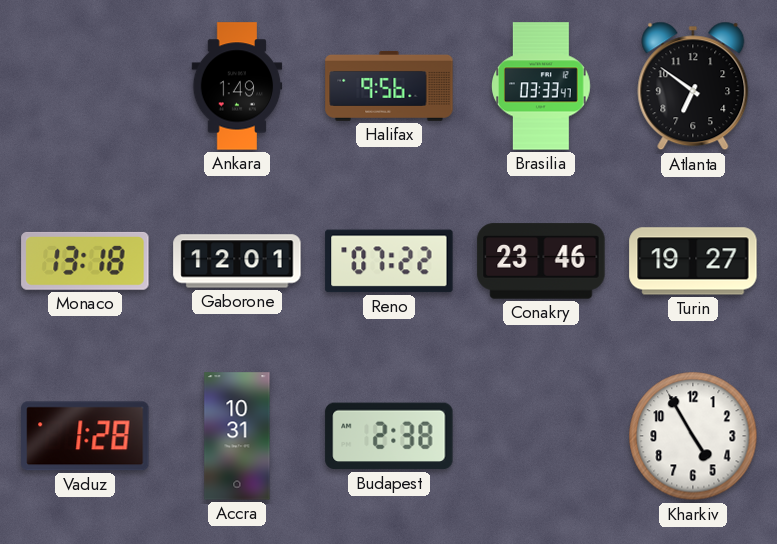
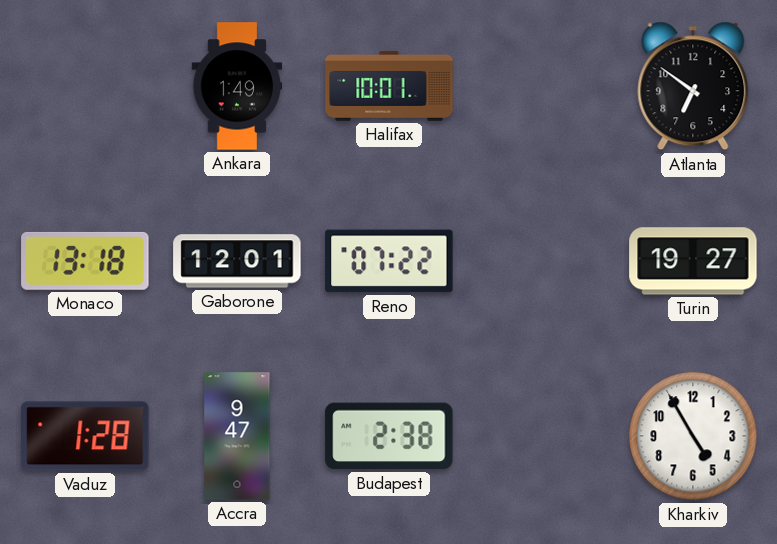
Halifax: 9:56 -> 10:01
Brasilia: 03:33 -> none
Conakry: 23:46 -> none
Accra: 10:31 -> 9:47
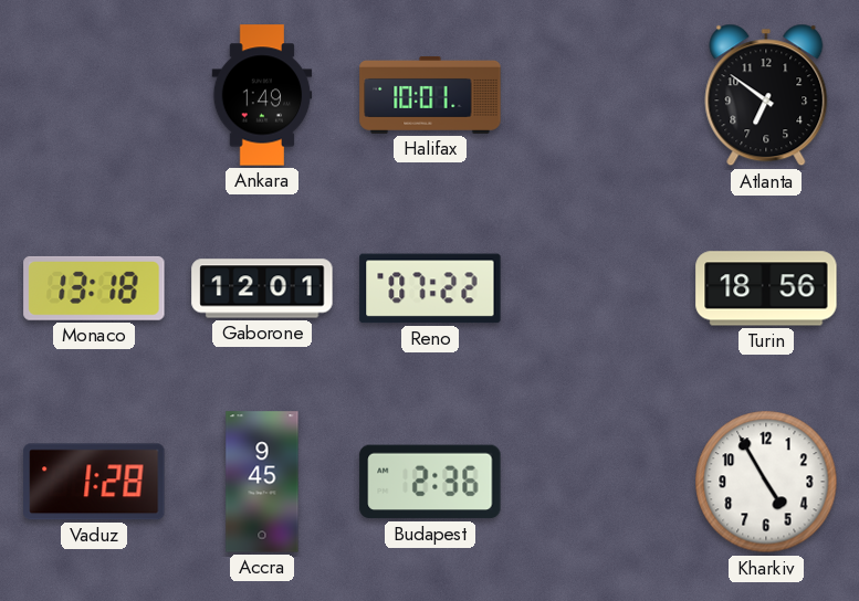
Turin: 19:27 -> 18:56
Accra: 9:47 -> 9:45
Budapest: 2:38 -> 2:36
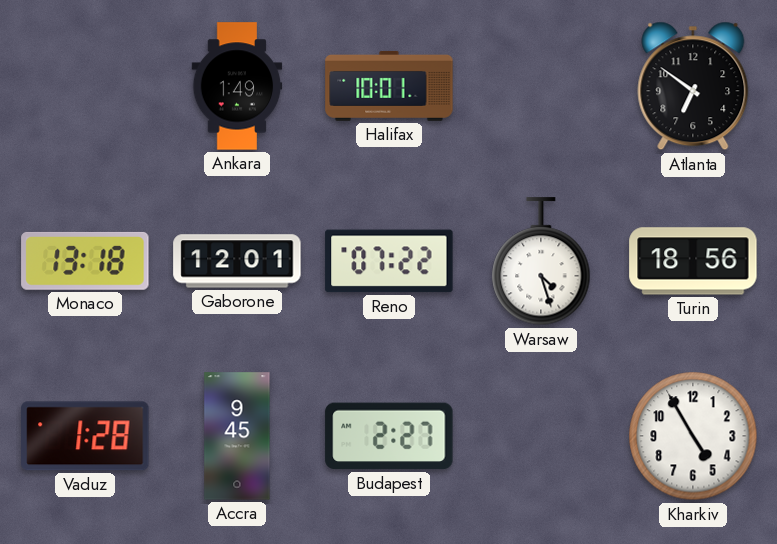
Warsaw: none -> 4:27
Budapest: 2:36 -> 2:27
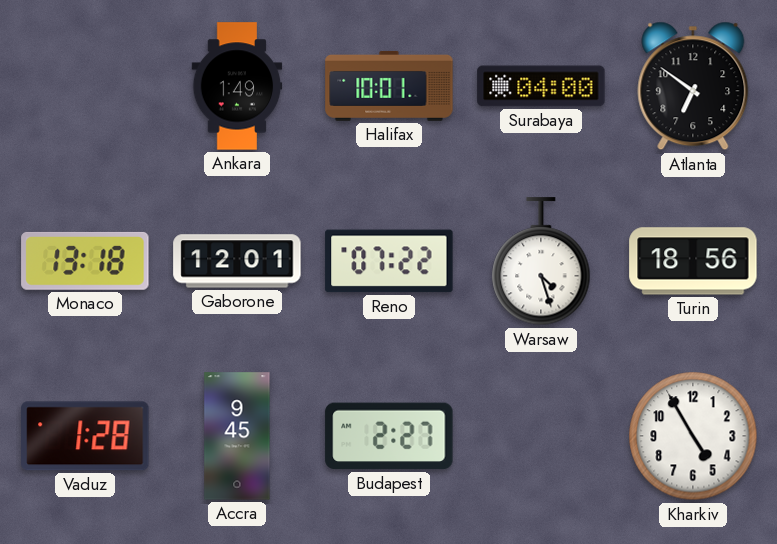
Surabaya: none -> 04:00
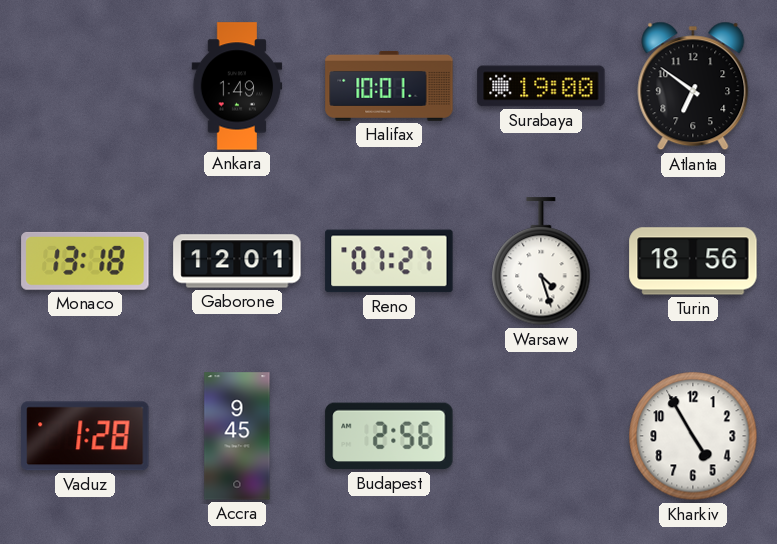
Surabaya: 04:00 -> 19:00
Reno: 07:22 -> 07:27
Budapest: 2:27 -> 2:56
